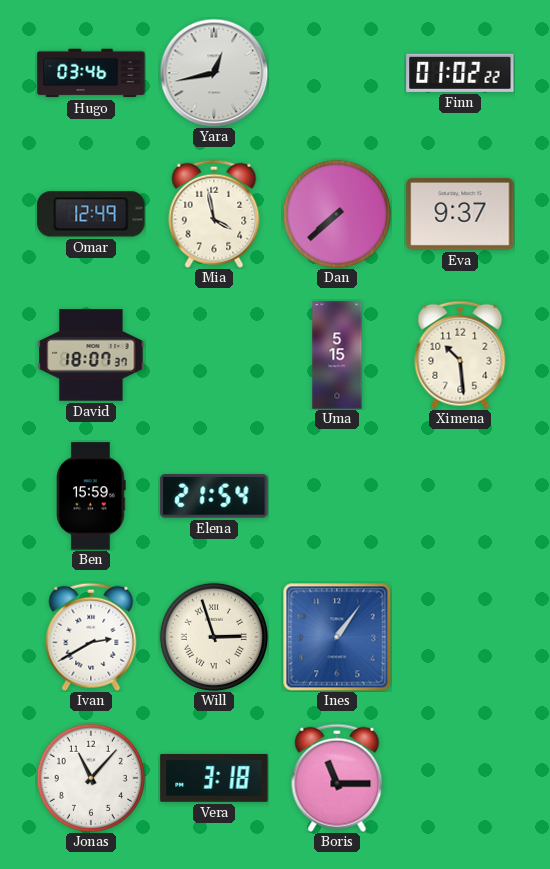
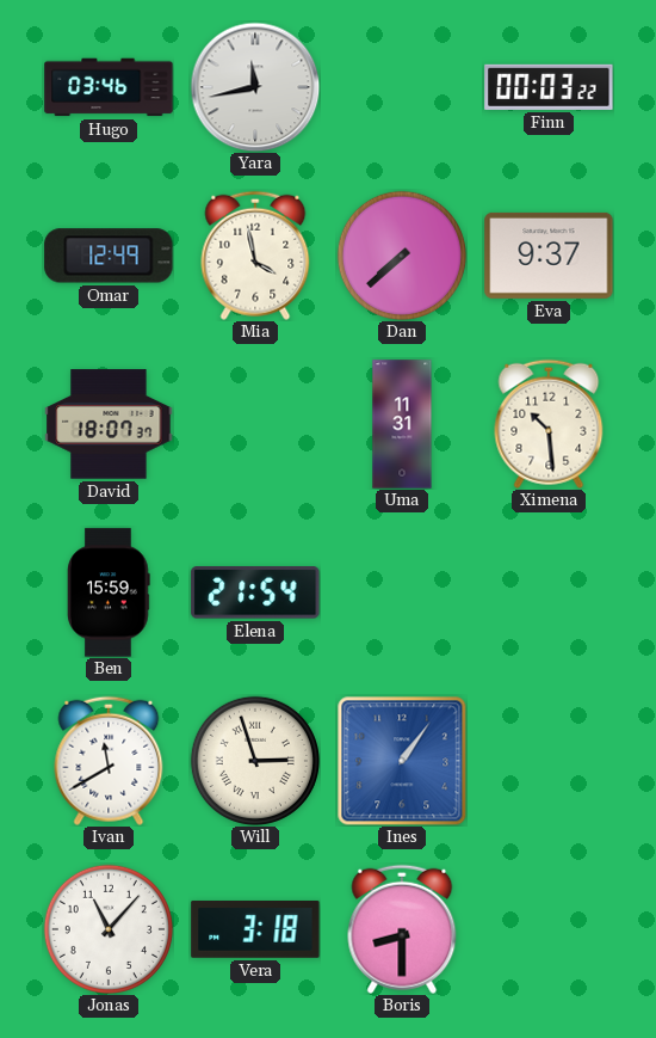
Yara: 12:43 -> 11:43
Finn: 01:02 -> 00:03
Uma: 5:15 -> 11:31
Ivan: 2:40 -> 11:40
Boris: 11:15 -> 8:30
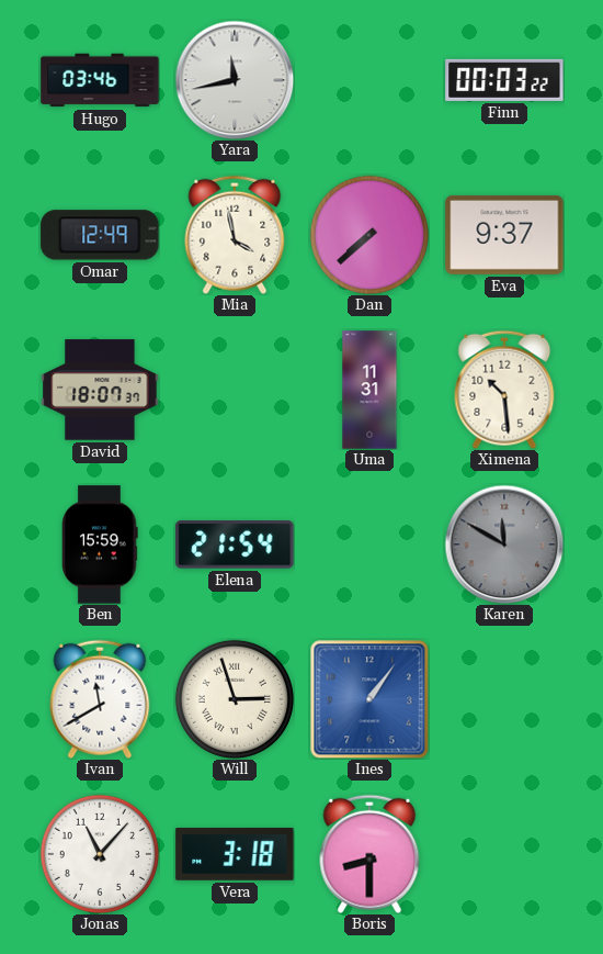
Karen: none -> 11:50
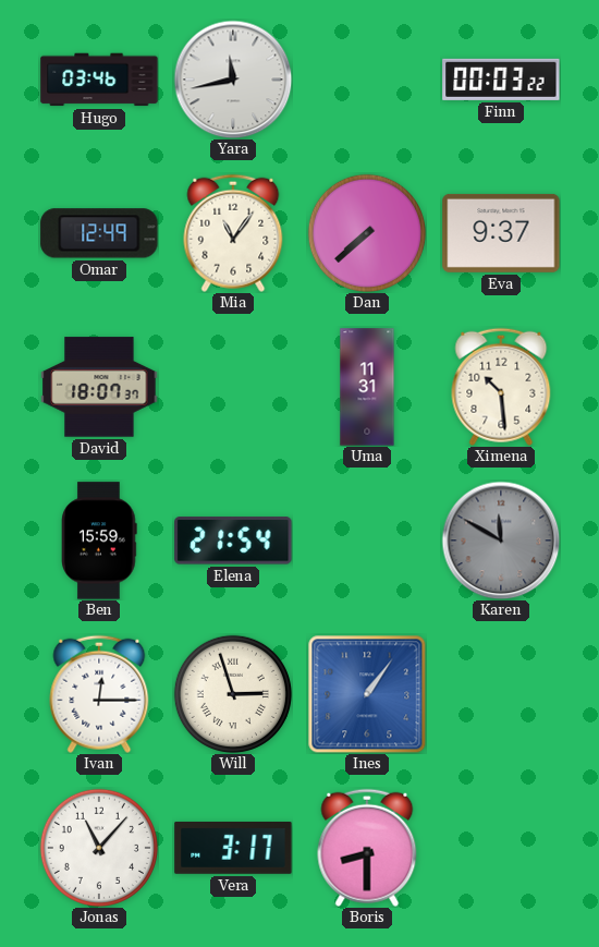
Mia: 3:58 -> 11:06
Ivan: 11:40 -> 12:15
Vera: 3:18 -> 3:17
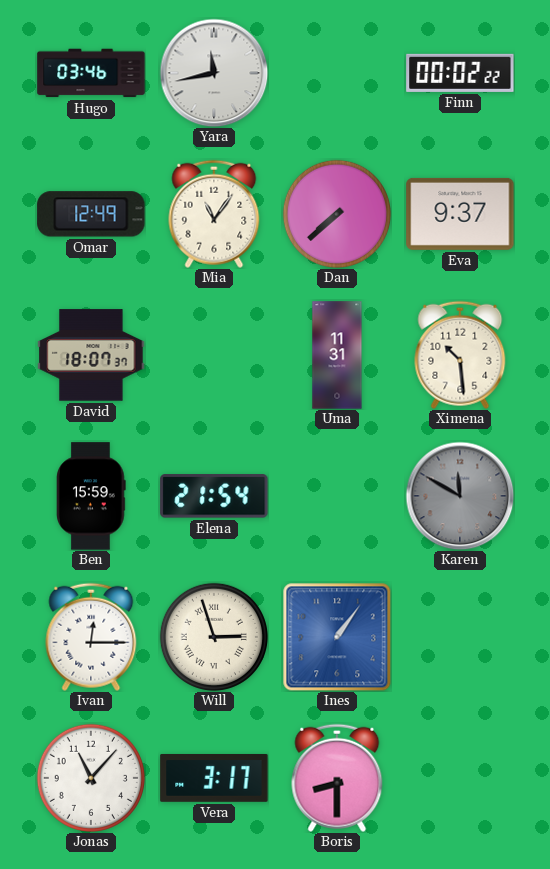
Finn: 00:03 -> 00:02
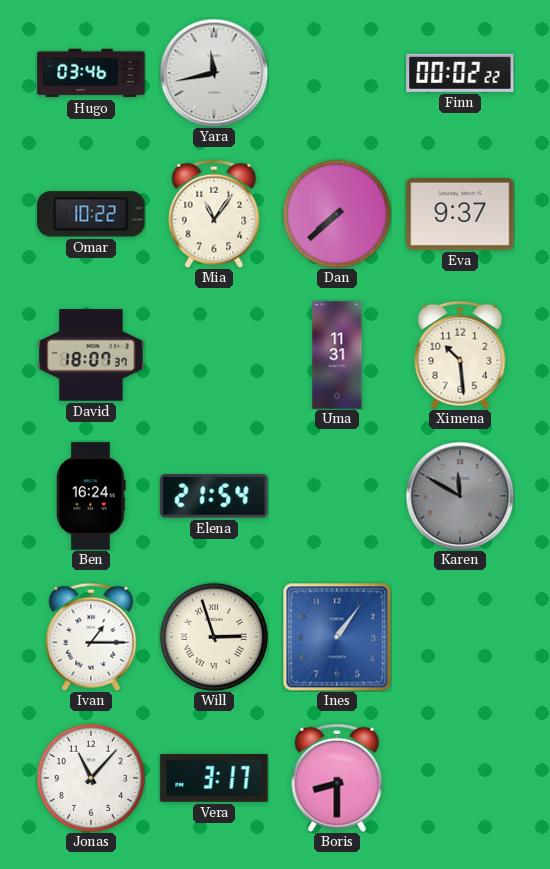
Omar: 12:49 -> 10:22
Ben: 15:59 -> 16:24
Ivan: 12:15 -> 1:15
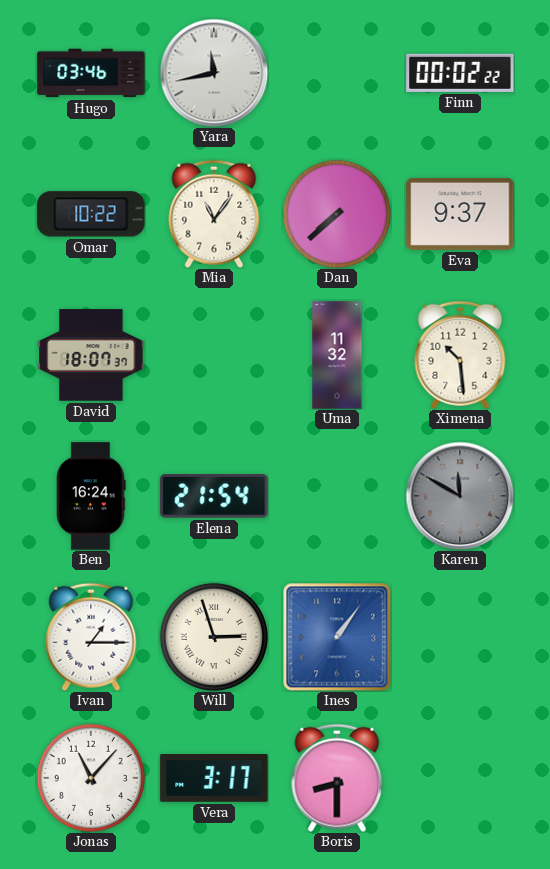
Uma: 11:31 -> 11:32
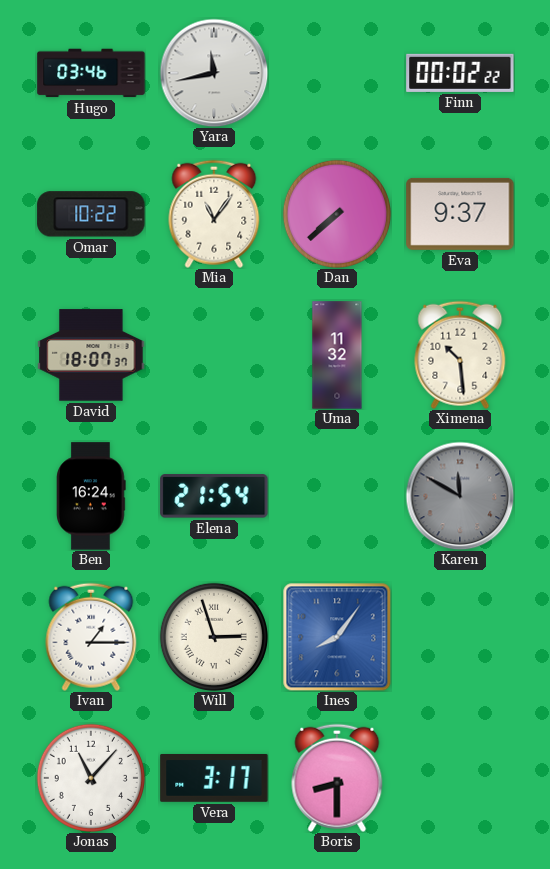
Ines: 1:06 -> 8:06
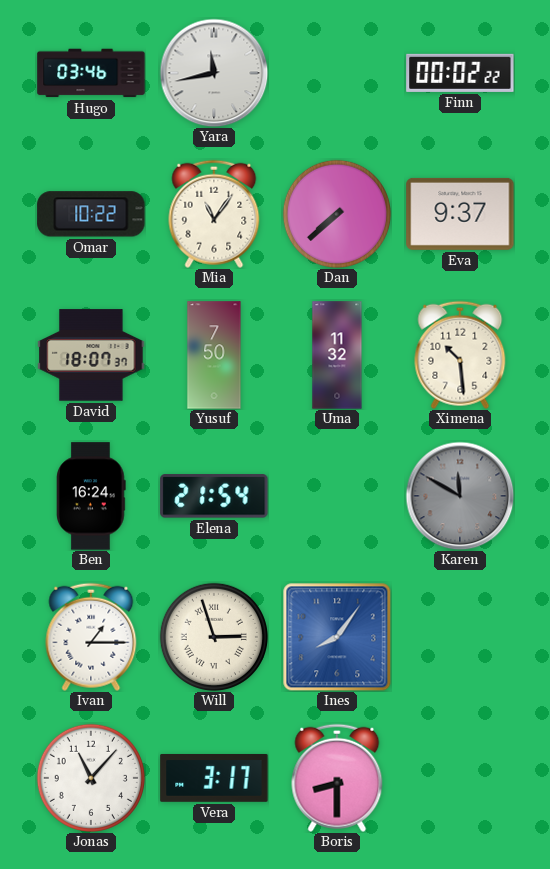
Yusuf: none -> 7:50
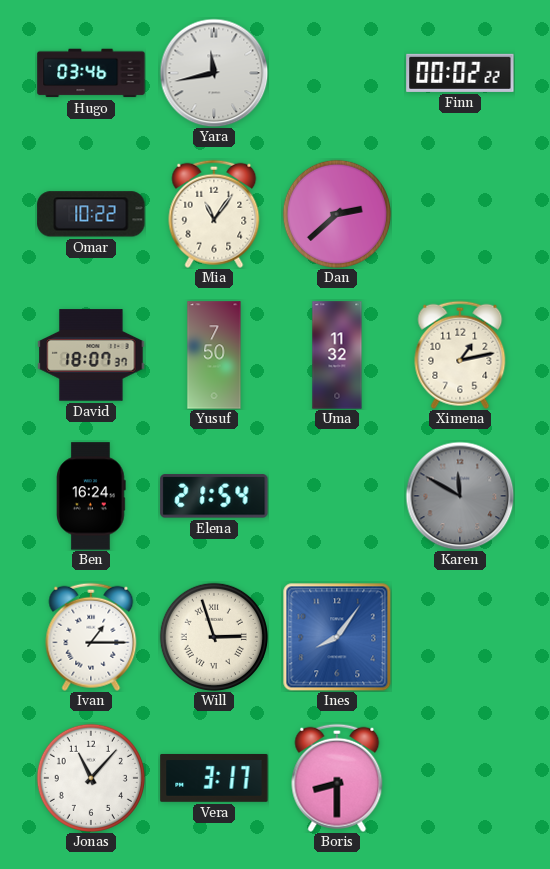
Dan: 7:38 -> 2:38
Eva: 9:37 -> none
Ximena: 10:29 -> 1:13
